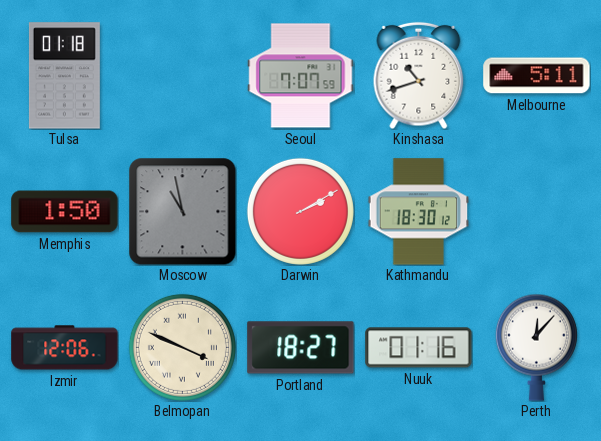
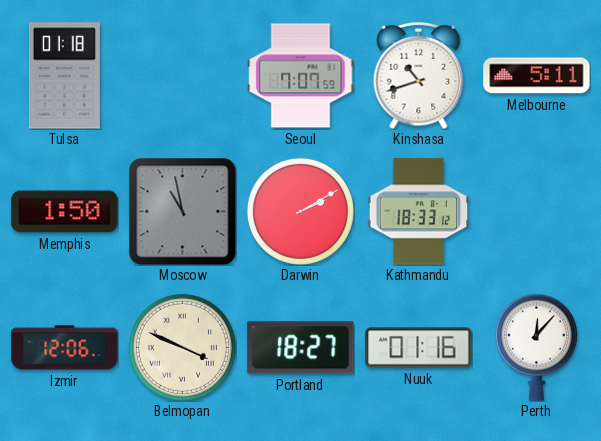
Kathmandu: 18:30 -> 18:33
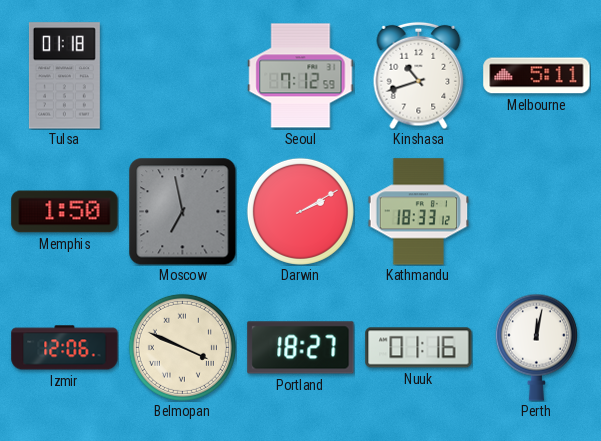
Seoul: 7:07 -> 7:12
Moscow: 10:58 -> 6:58
Perth: 12:07 -> 12:02
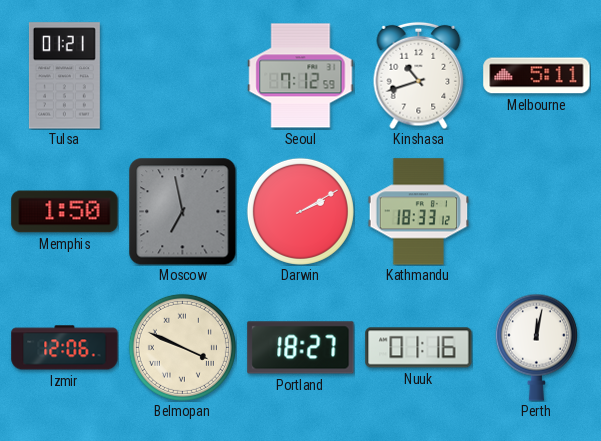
Tulsa: 01:18 -> 01:21
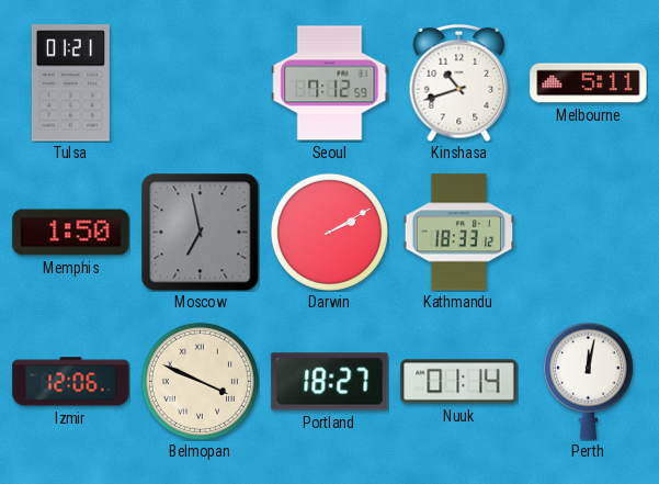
Nuuk: 01:16 -> 01:14
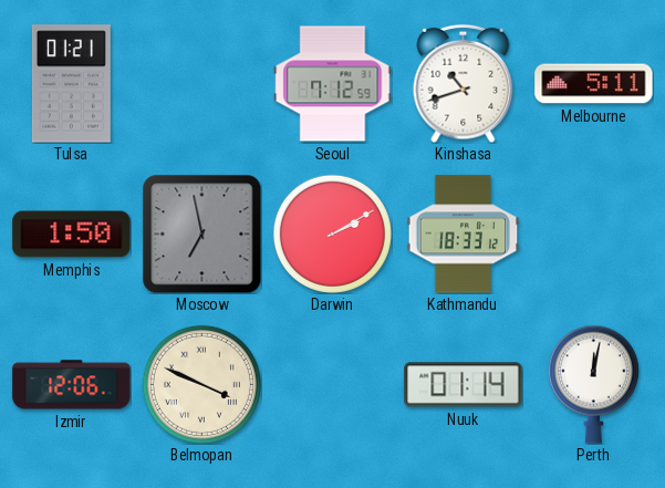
Portland: 18:27 -> none
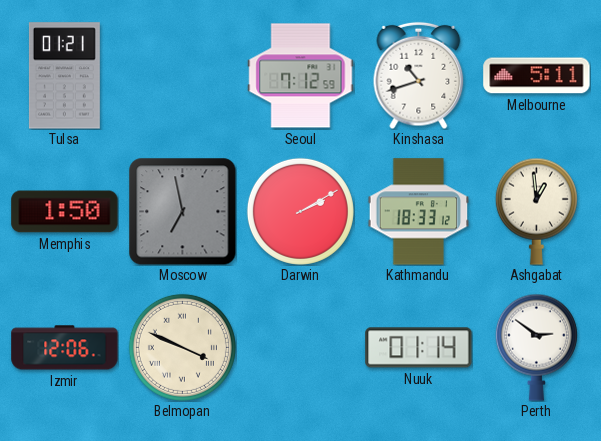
Ashgabat: none -> 12:59
Perth: 12:02 -> 2:51
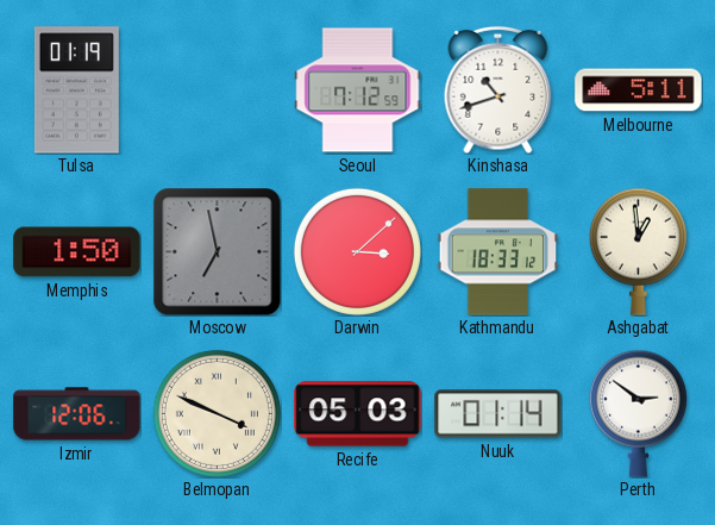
Tulsa: 01:21 -> 01:19
Darwin: 2:10 -> 3:08
Recife: none -> 05:03
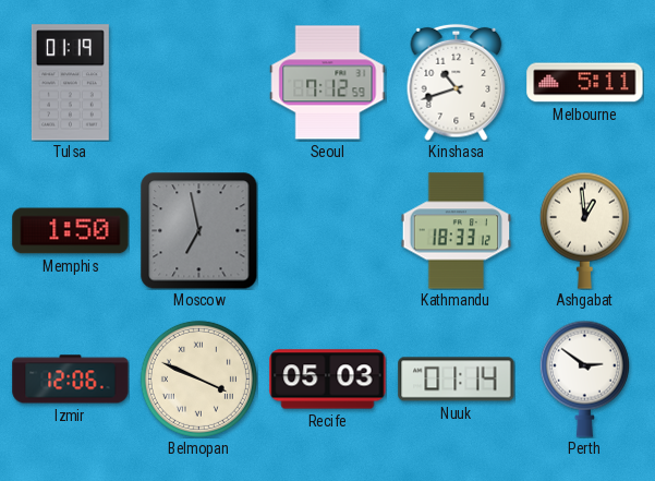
Darwin: 3:08 -> none
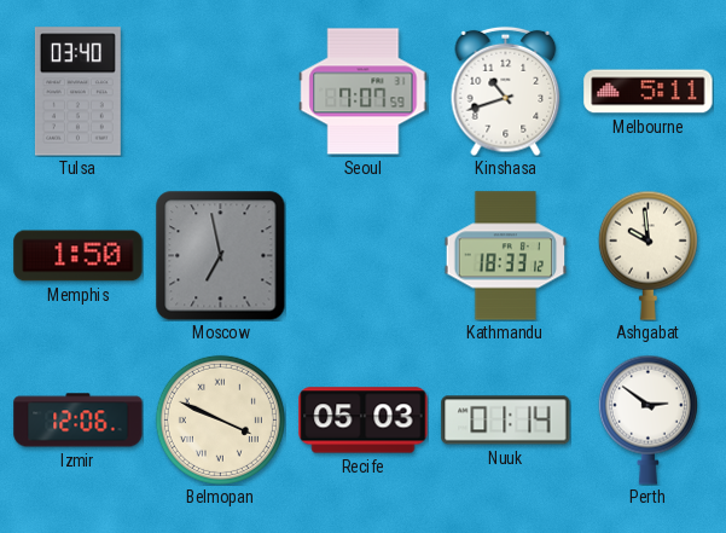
Tulsa: 01:19 -> 03:40
Seoul: 7:12 -> 7:07
Ashgabat: 12:59 -> 9:59
